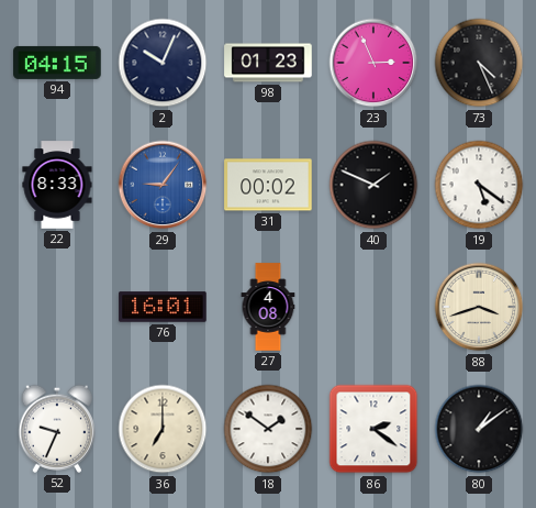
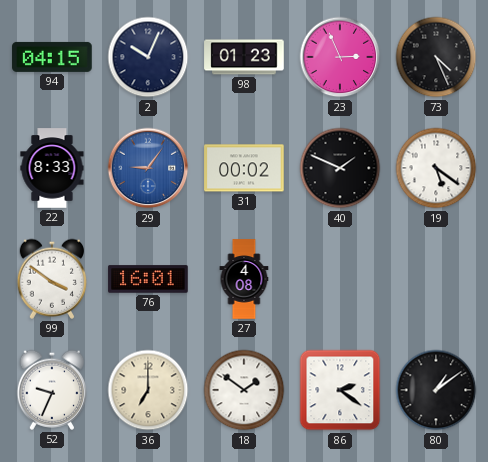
99: none -> 3:51
88: 3:42 -> none
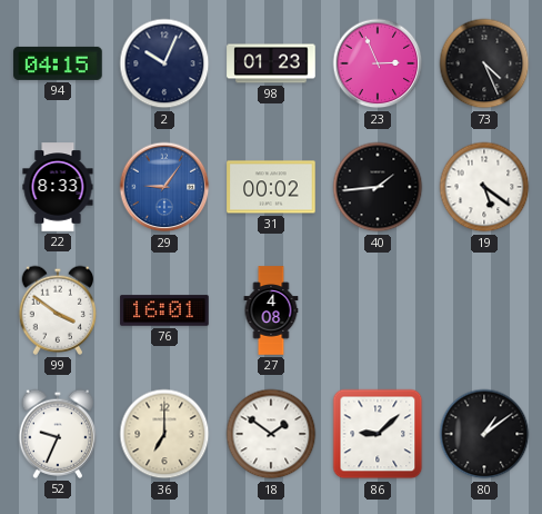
40: 1:49 -> 1:44
86: 2:21 -> 9:08
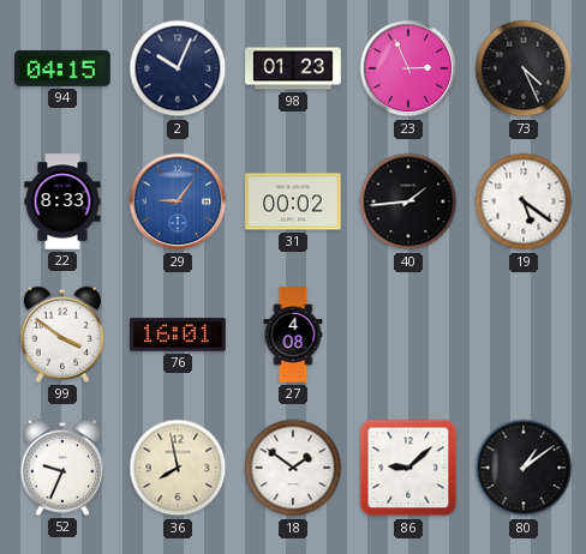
36: 7:00 -> 7:58
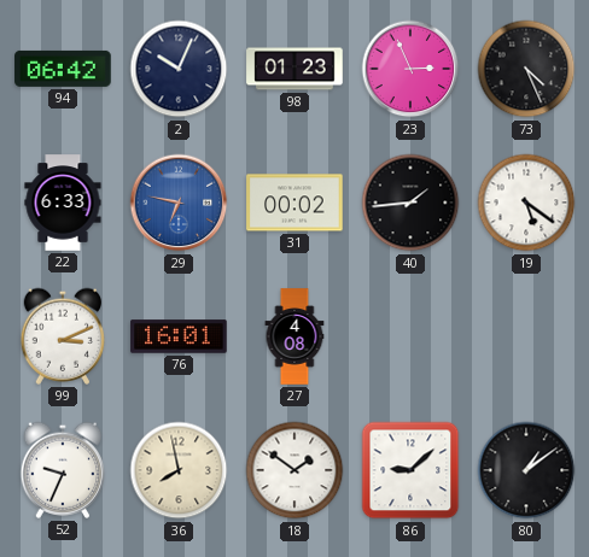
94: 04:15 -> 06:42
22: 8:33 -> 6:33
29: 9:06 -> 6:47
99: 3:51 -> 3:11
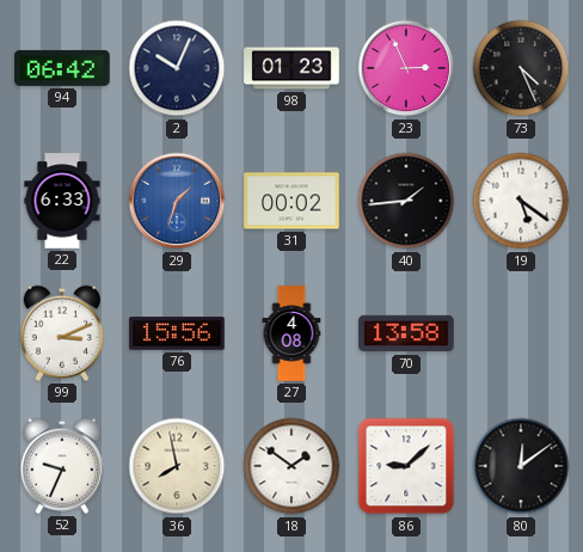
29: 6:47 -> 1:33
76: 16:01 -> 15:56
70: none -> 13:58
80: 1:09 -> 12:09
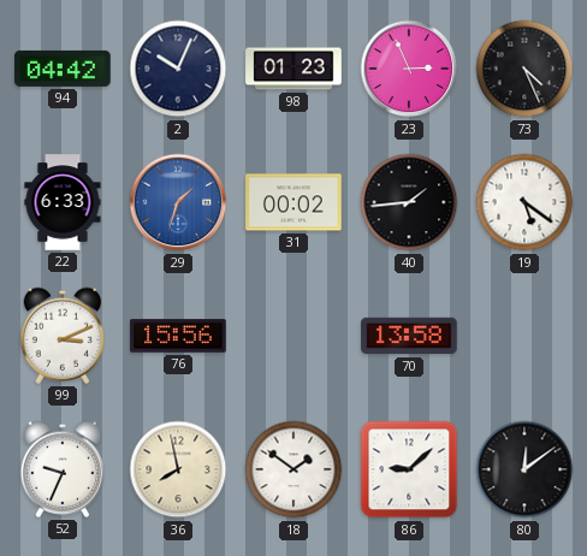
94: 06:42 -> 04:42
27: 4:08 -> none
